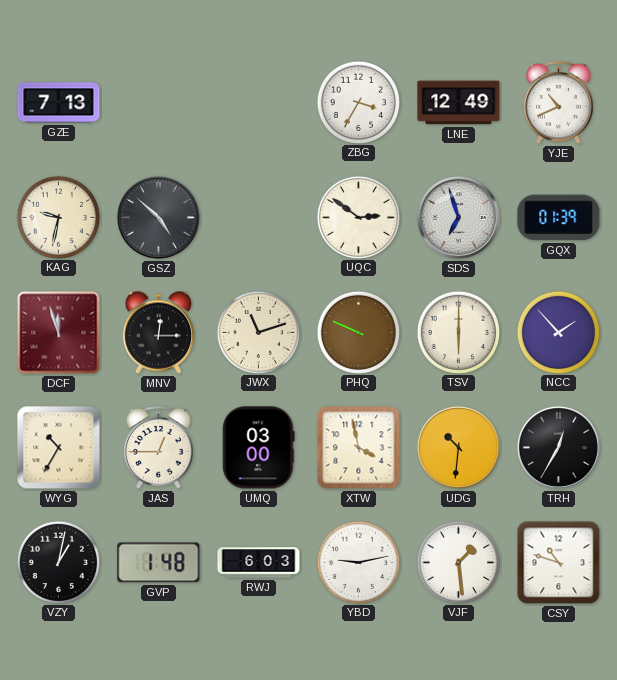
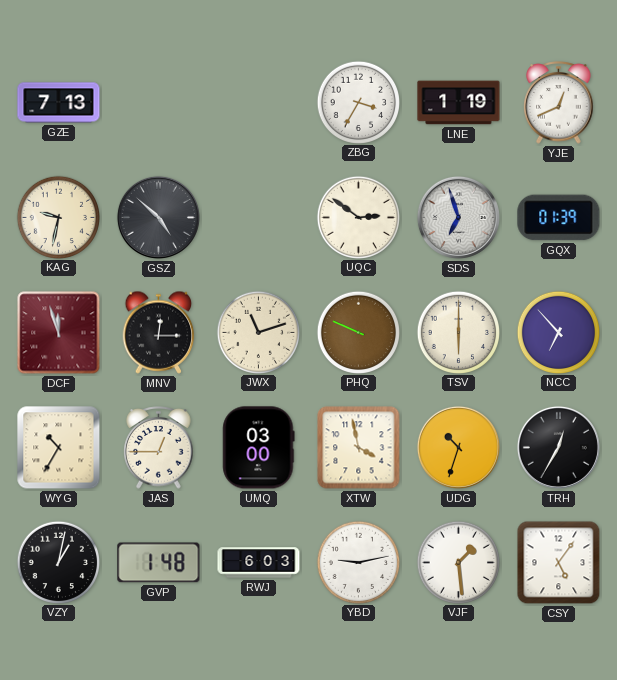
LNE: 12:49 -> 1:19
YJE: 10:41 -> 12:41
NCC: 1:53 -> 6:53
UDG: 10:31 -> 10:33
CSY: 10:48 -> 5:06
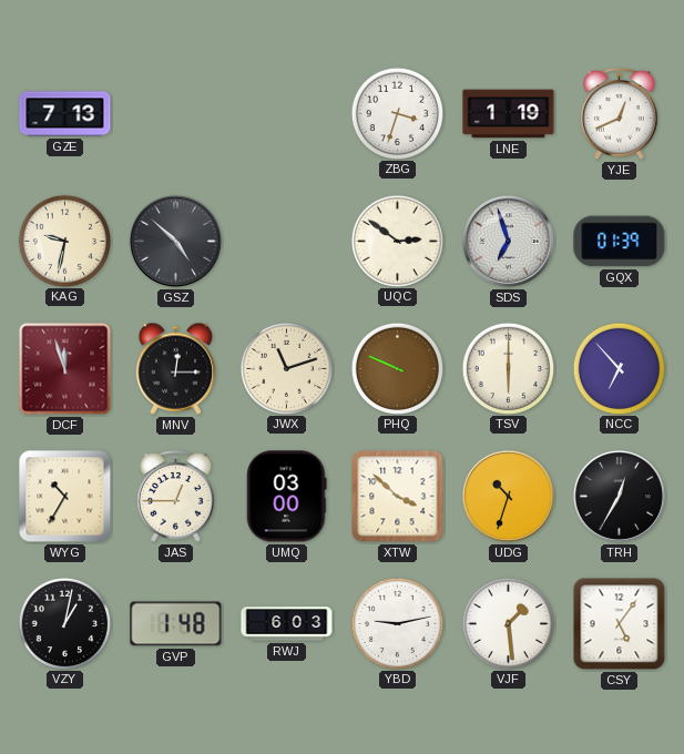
ZBG: 3:35 -> 3:33
XTW: 3:58 -> 3:52
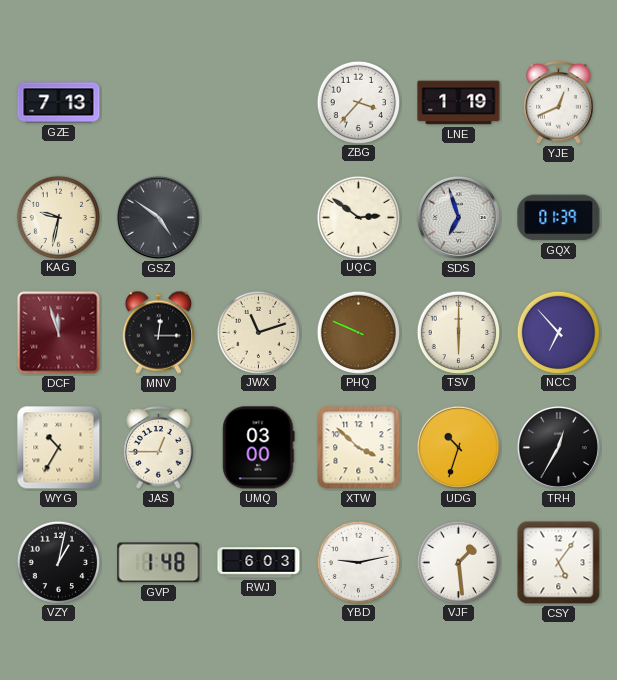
ZBG: 3:33 -> 3:37
GSZ: 4:52 -> 4:51
